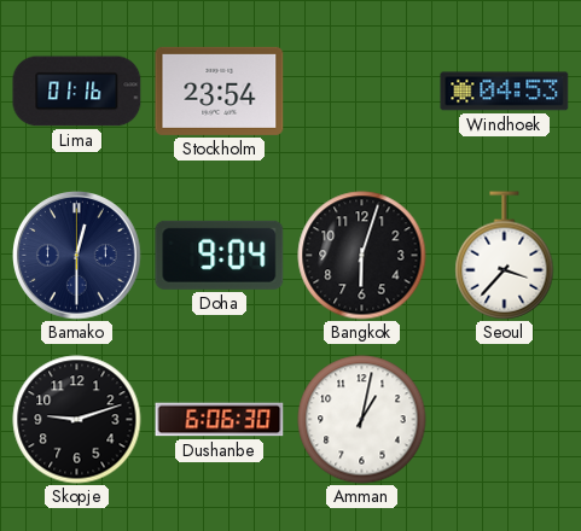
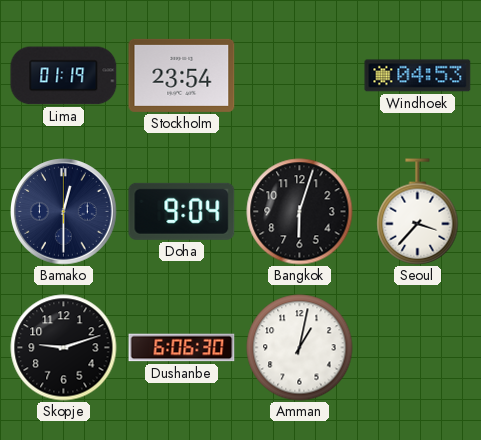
Lima: 01:16 -> 01:19
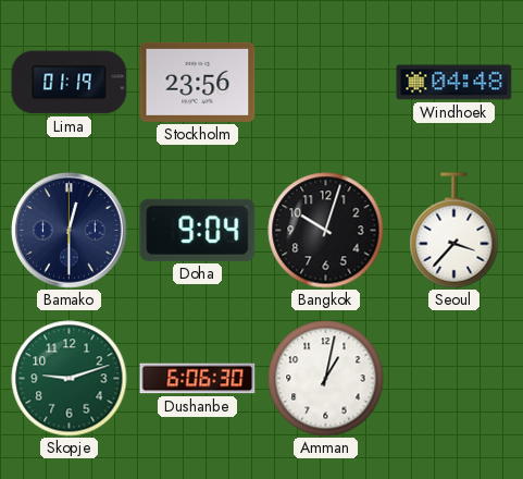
Stockholm: 23:54 -> 23:56
Windhoek: 04:53 -> 04:48
Bangkok: 6:03 -> 10:03
Skopje dial: black -> green
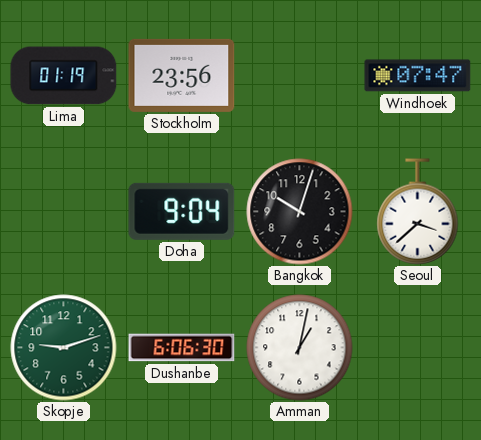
Windhoek: 04:48 -> 07:47
Bamako: 12:30 -> none
Seoul: 3:37 -> 3:38
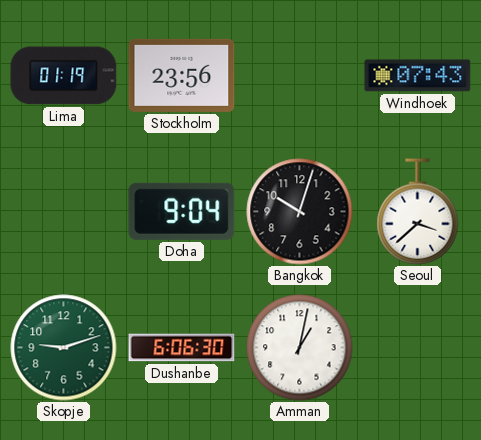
Windhoek: 07:47 -> 07:43
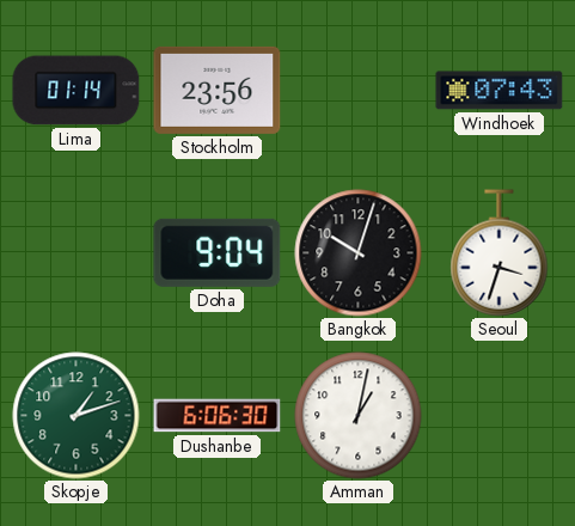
Lima: 01:19 -> 01:14
Seoul: 3:38 -> 3:33
Skopje: 9:12 -> 1:12
